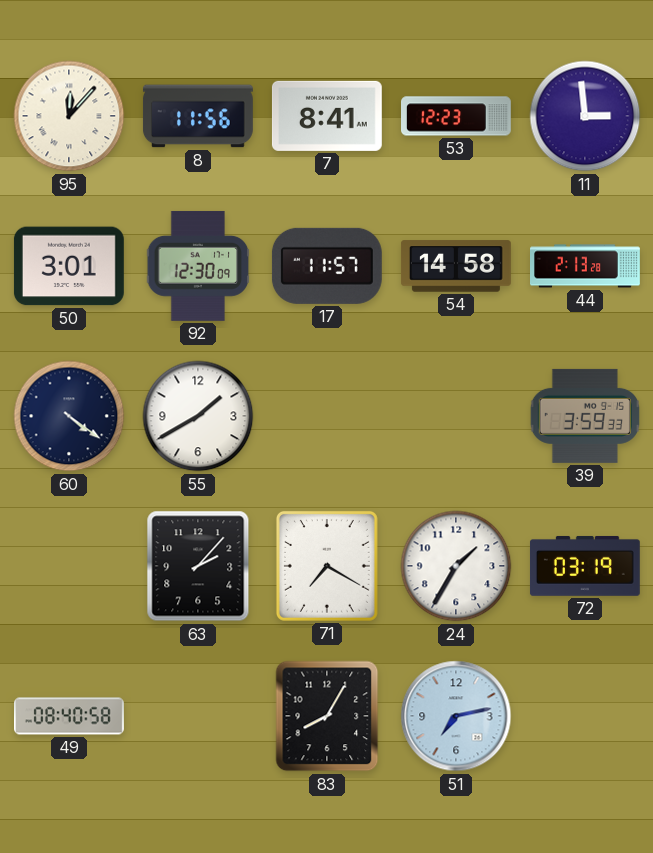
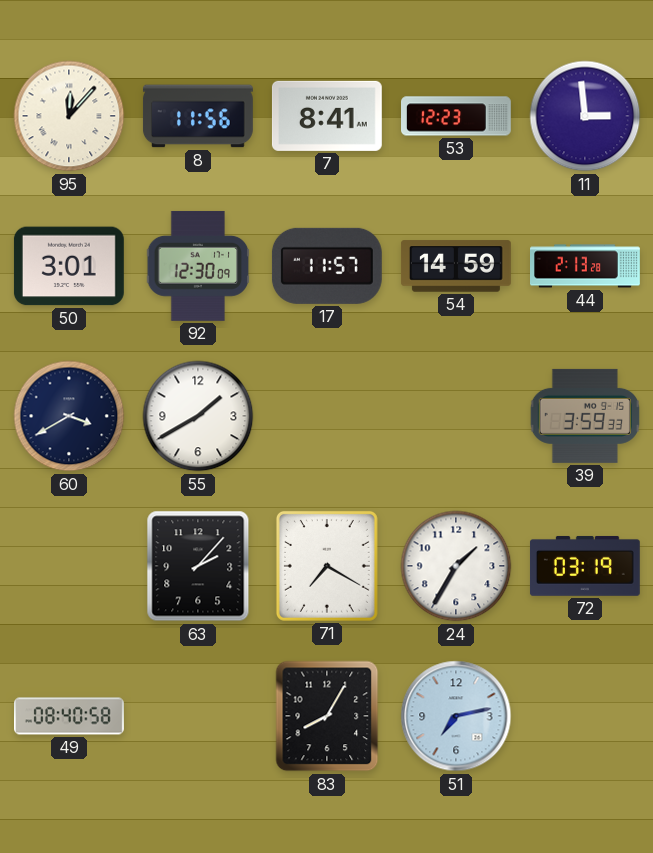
54: 14:58 -> 14:59
60: 4:21 -> 3:40
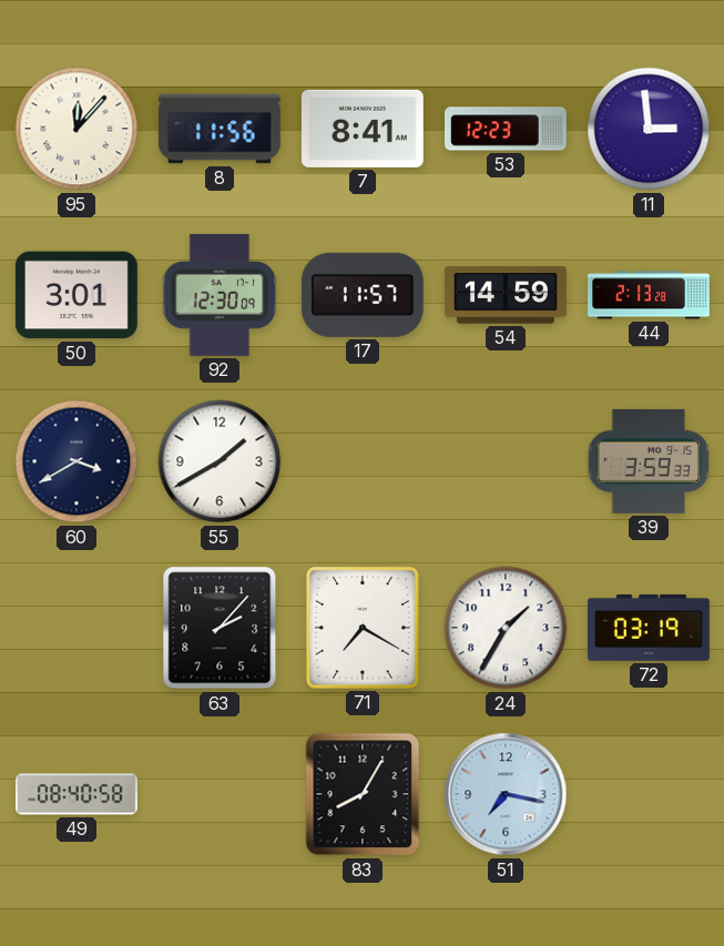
51: 7:13 -> 7:17
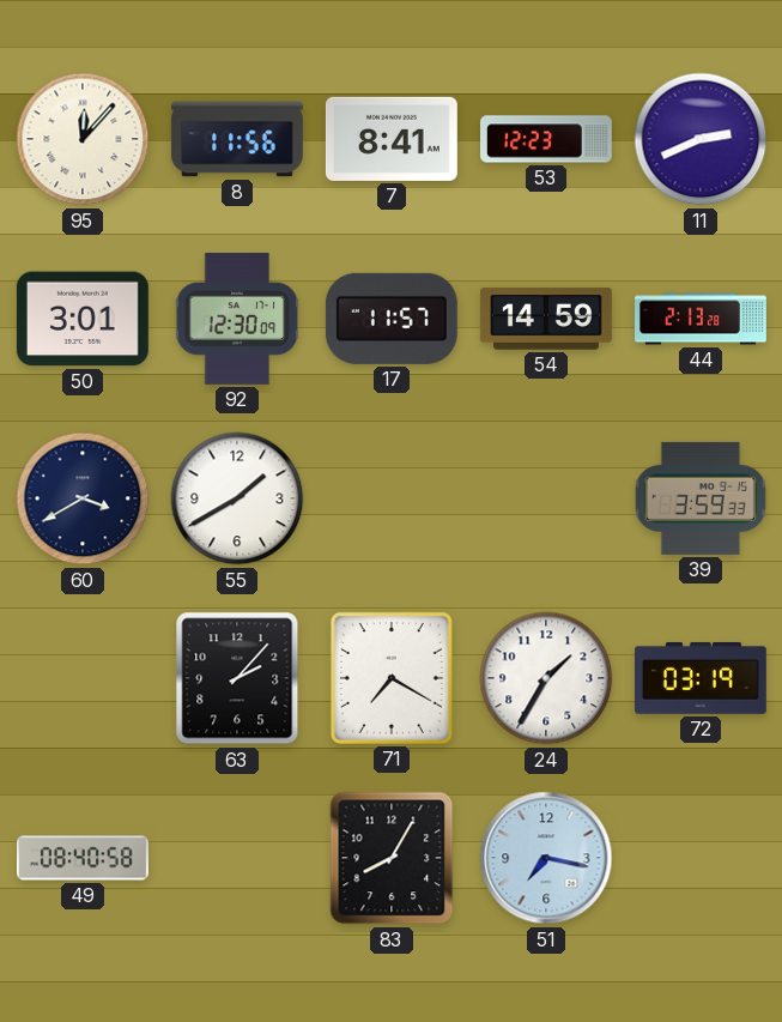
11: 2:59 -> 2:41
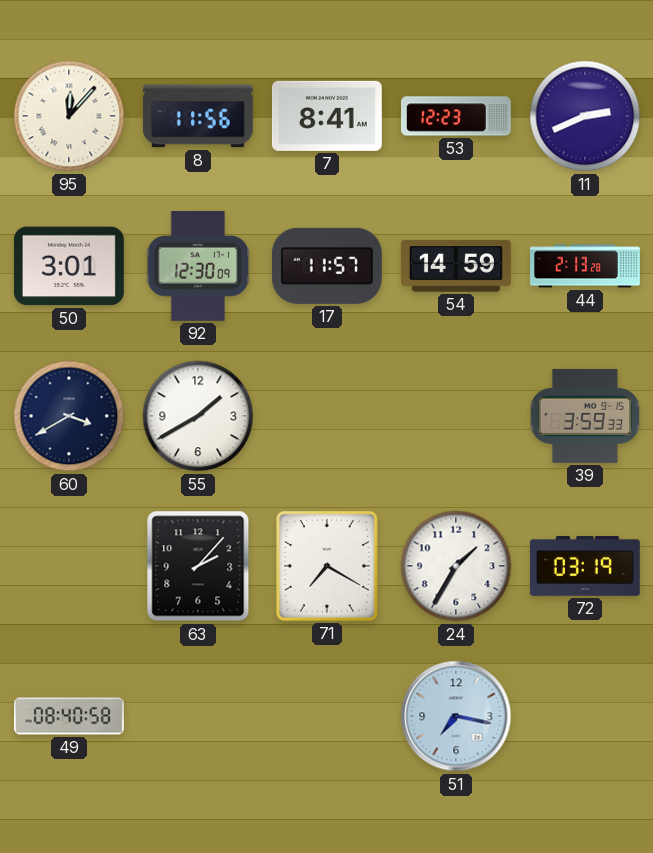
83: 8:05 -> none
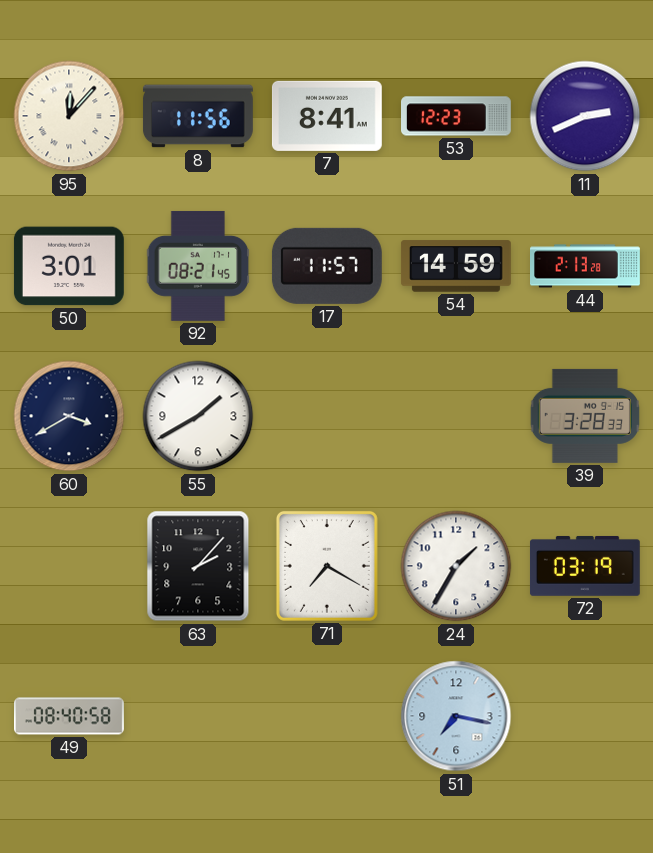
92: 12:30 -> 08:21
39: 3:59 -> 3:28
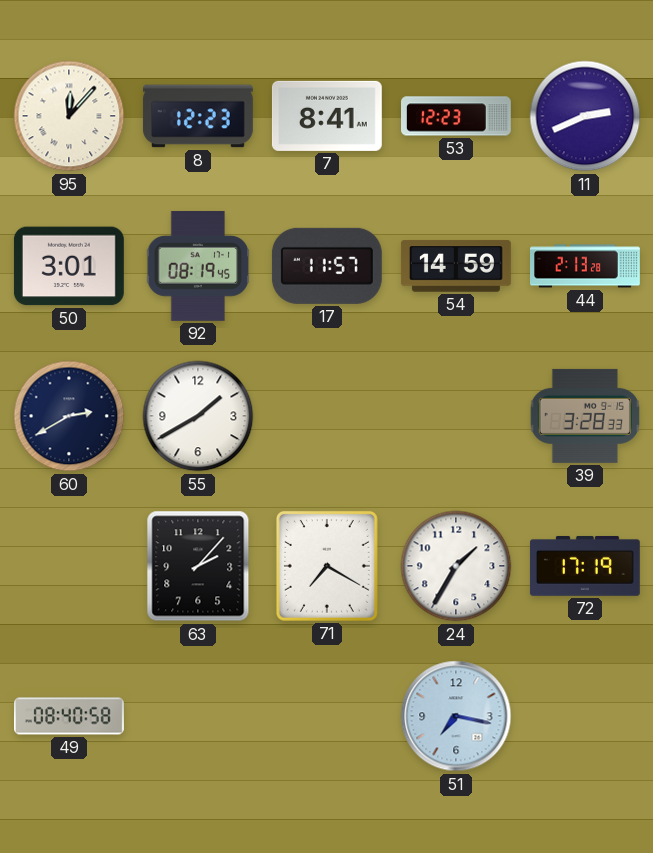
8: 11:56 -> 12:23
92: 08:21 -> 08:19
60: 3:40 -> 2:40
72: 03:19 -> 17:19
